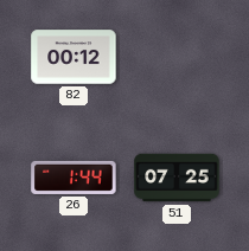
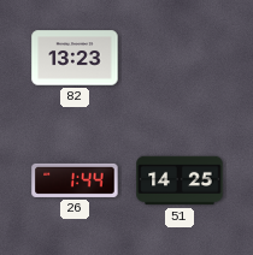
82: 00:12 -> 13:23
51: 07:25 -> 14:25
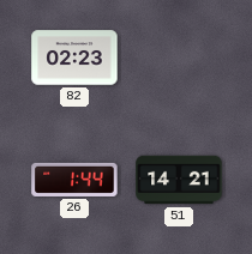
82: 13:23 -> 02:23
51: 14:25 -> 14:21
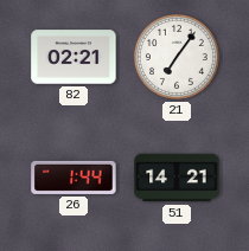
82: 02:23 -> 02:21
21: none -> 7:06
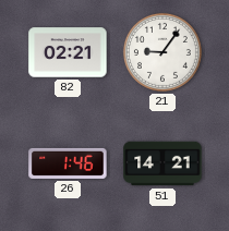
21: 7:06 -> 9:06
26: 1:44 -> 1:46
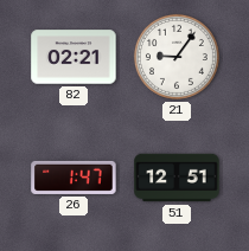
26: 1:46 -> 1:47
51: 14:21 -> 12:51
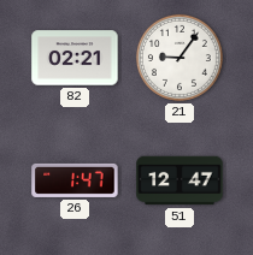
51: 12:51 -> 12:47
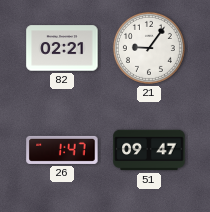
51: 12:47 -> 09:47
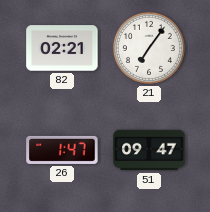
21: 9:06 -> 7:06
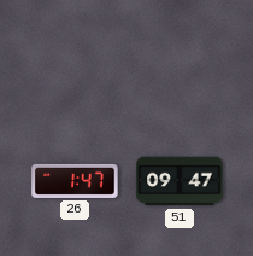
82: 02:21 -> none
21: 7:06 -> none
